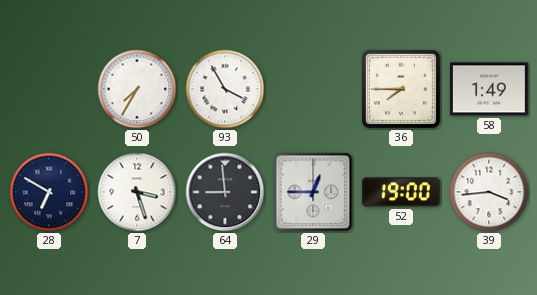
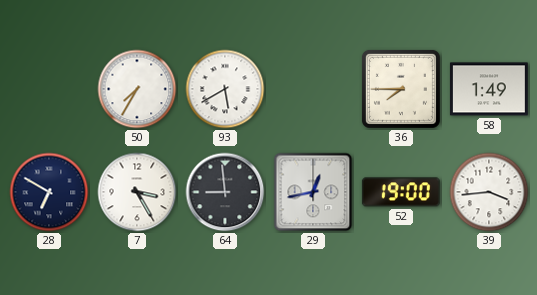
93: 3:55 -> 5:40
7: 3:27 -> 3:25
29: 12:45 -> 12:43
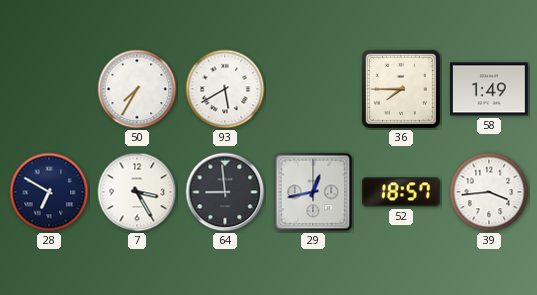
52: 19:00 -> 18:57
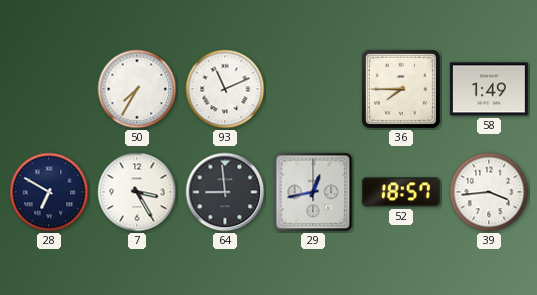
93: 5:40 -> 11:11
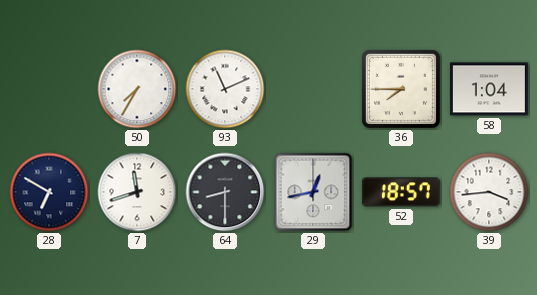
58: 1:49 -> 1:04
7: 3:25 -> 11:42
64: 8:59 -> 8:30
